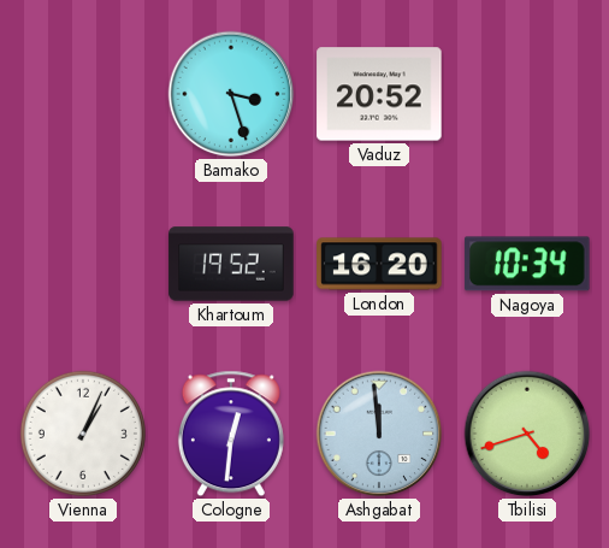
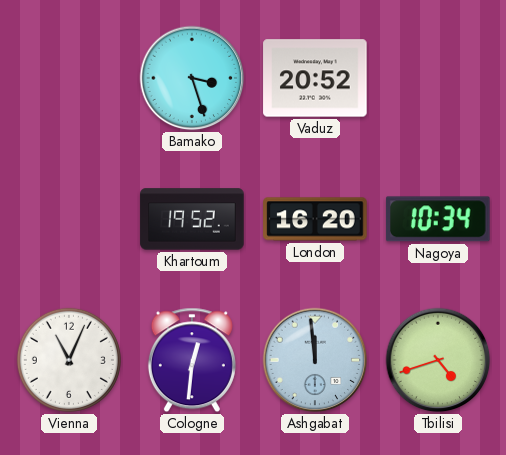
Vienna: 1:04 -> 11:04
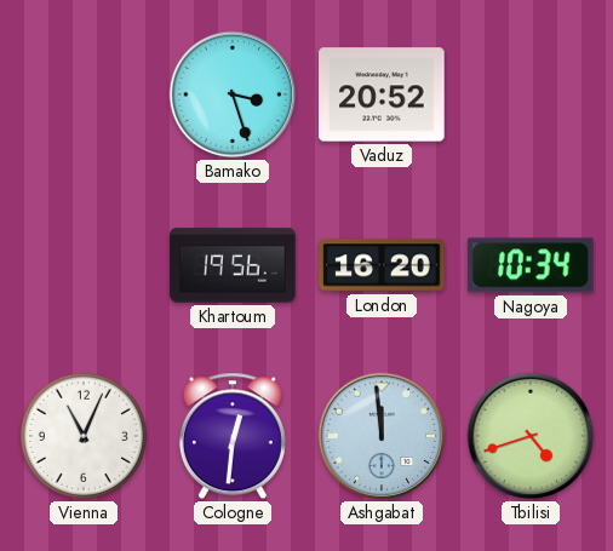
Khartoum: 19:52 -> 19:56
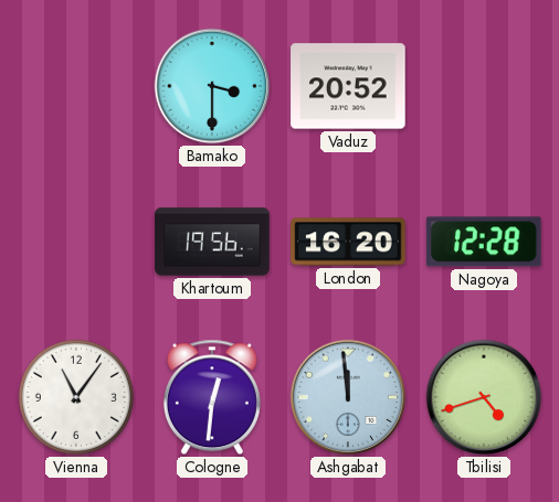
Bamako: 3:27 -> 3:30
Nagoya: 10:34 -> 12:28
Vienna: 11:04 -> 11:06
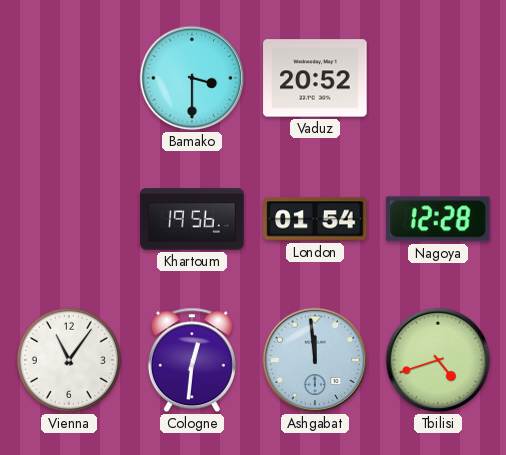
London: 16:20 -> 01:54
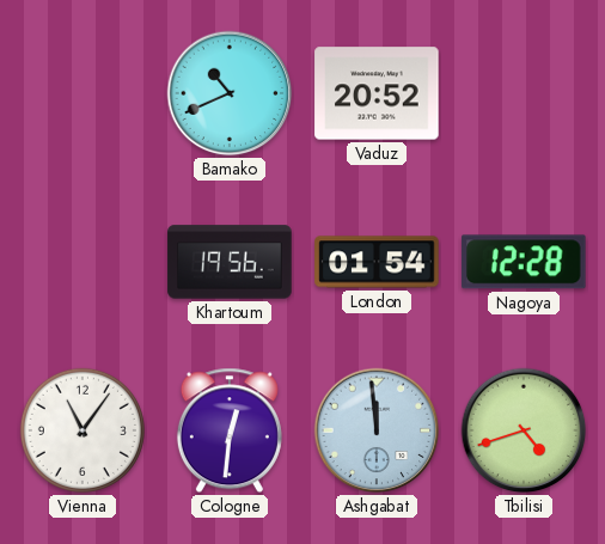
Bamako: 3:30 -> 10:41
